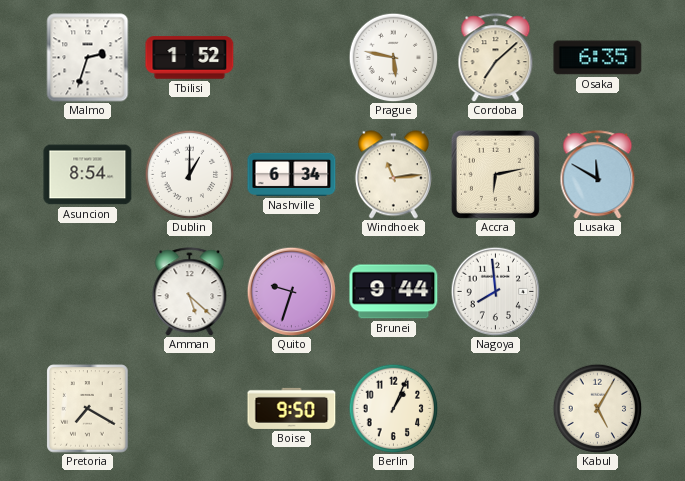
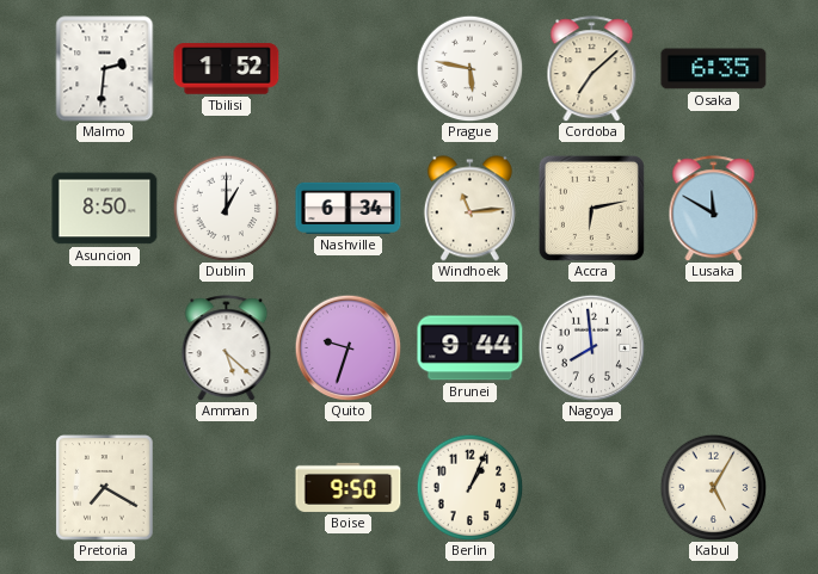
Malmo: 2:33 -> 2:31
Asuncion: 8:54 -> 8:50
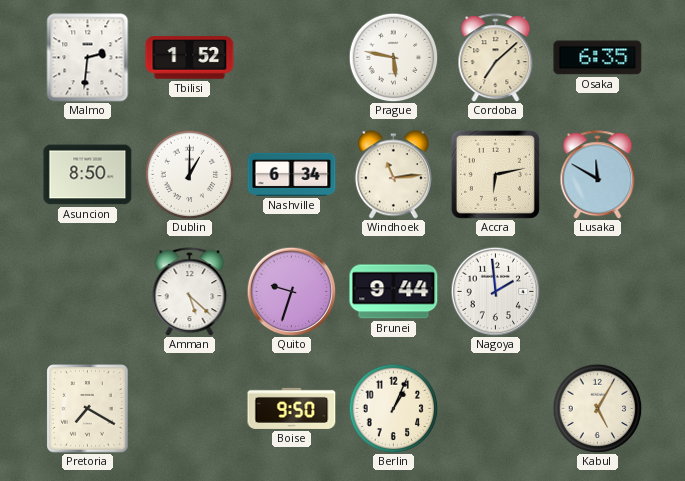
Nagoya: 7:59 -> 1:59
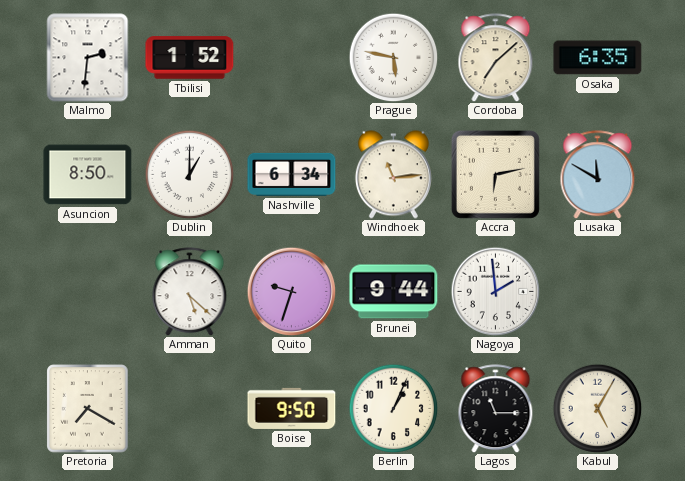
Lagos: none -> 11:15
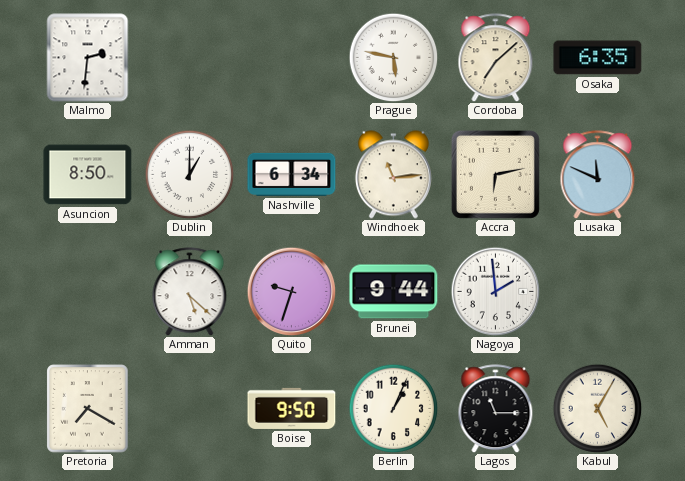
Tbilisi: 1:52 -> none
Lusaka: 11:50 -> 11:49
